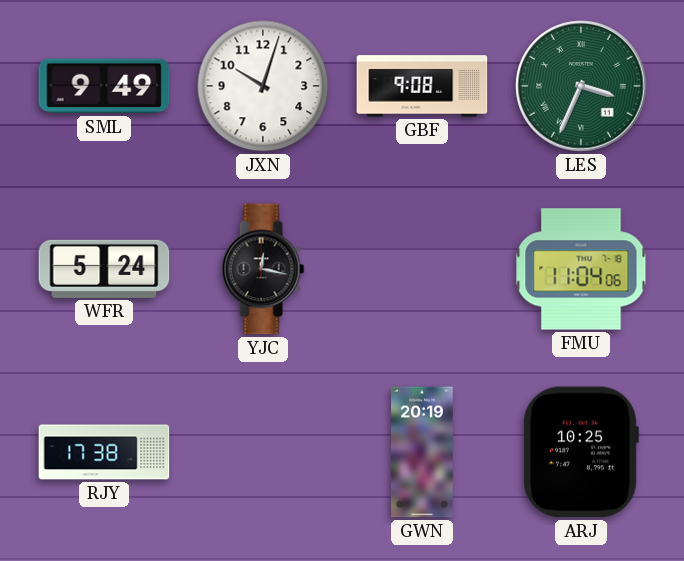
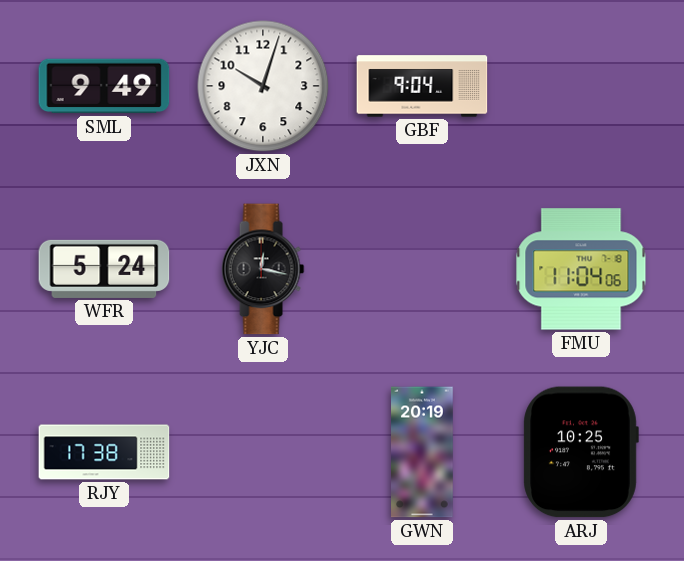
GBF: 9:08 -> 9:04
LES: 3:34 -> none
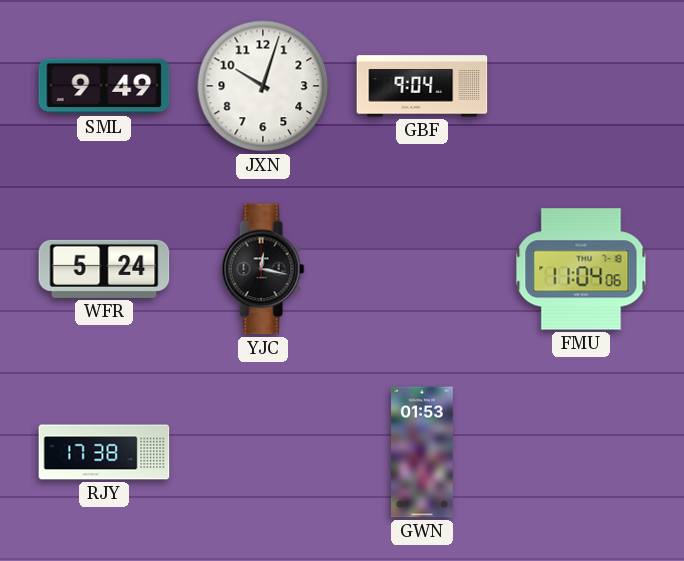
GWN: 20:19 -> 01:53
ARJ: 10:25 -> none
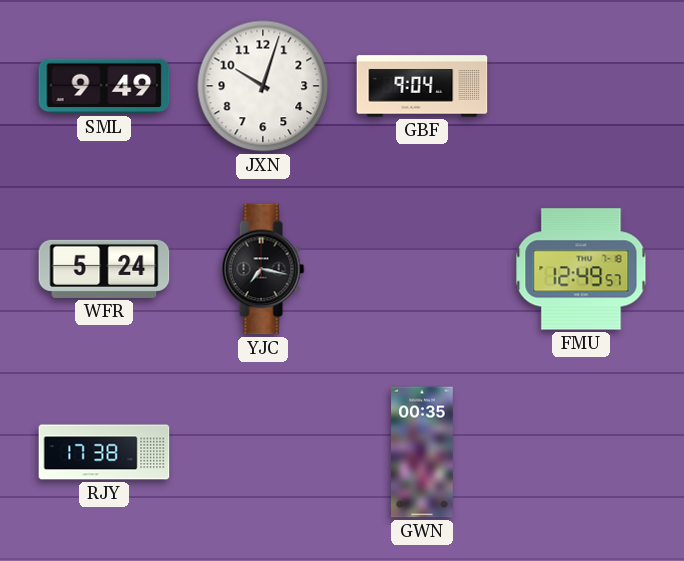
YJC: 12:17 -> 7:17
FMU: 11:04 -> 12:49
GWN: 01:53 -> 00:35
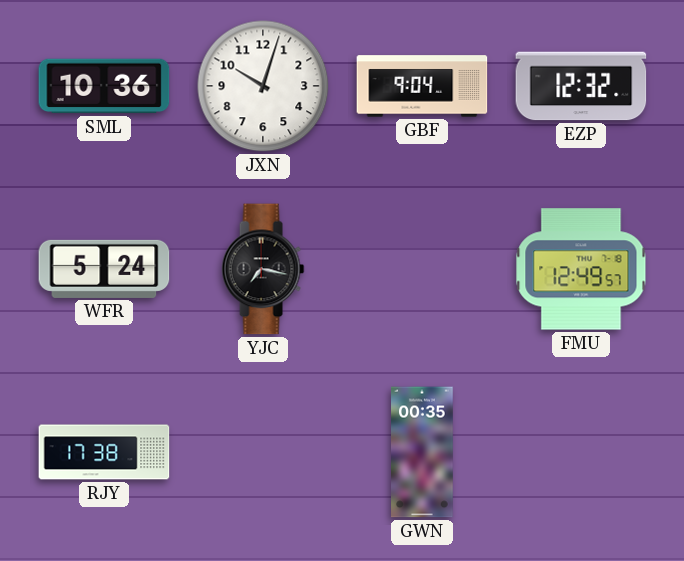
SML: 9:49 -> 10:36
EZP: none -> 12:32
